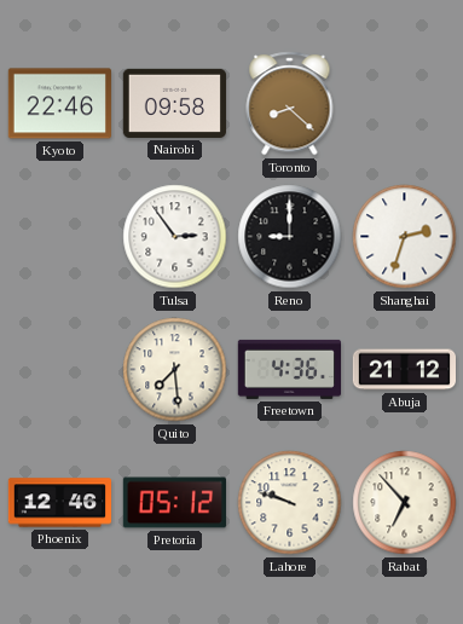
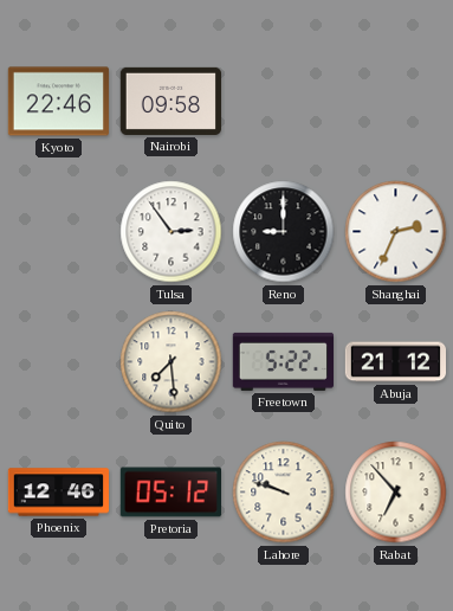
Toronto: 8:22 -> none
Shanghai: 2:33 -> 2:34
Freetown: 4:36 -> 5:22
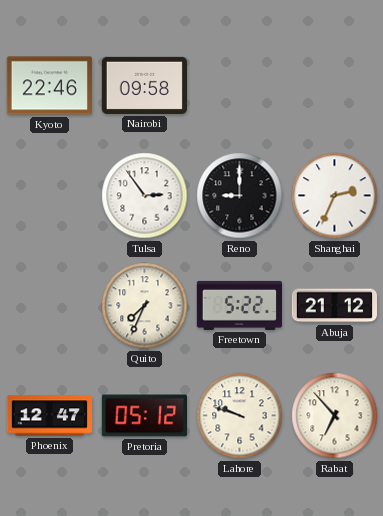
Quito: 7:29 -> 7:34
Phoenix: 12:46 -> 12:47
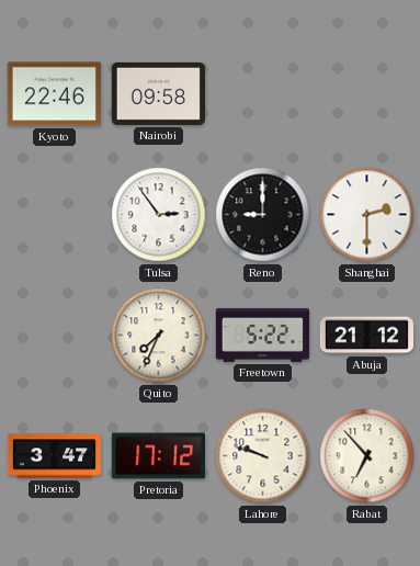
Shanghai: 2:34 -> 2:30
Phoenix: 12:47 -> 3:47
Pretoria: 05:12 -> 17:12
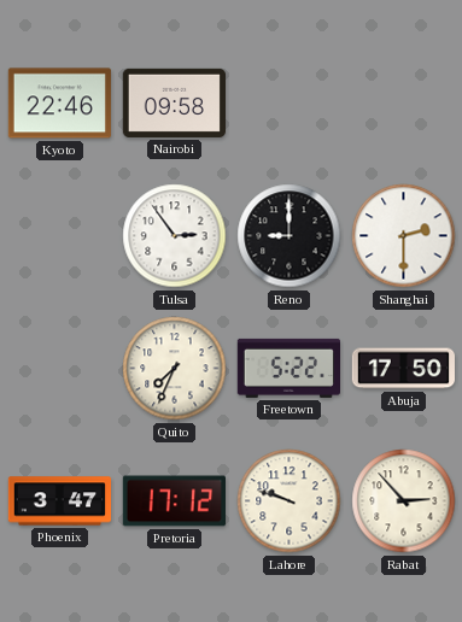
Abuja: 21:12 -> 17:50
Rabat: 6:53 -> 2:53
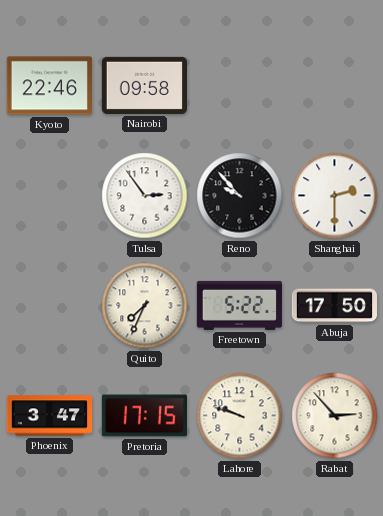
Reno: 9:00 -> 9:53
Pretoria: 17:12 -> 17:15
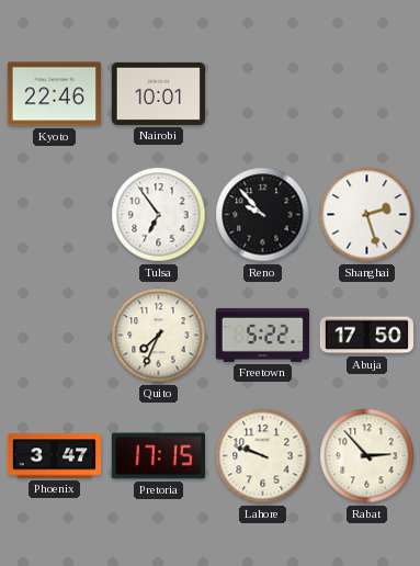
Nairobi: 09:58 -> 10:01
Tulsa: 2:54 -> 6:54
Shanghai: 2:30 -> 2:27
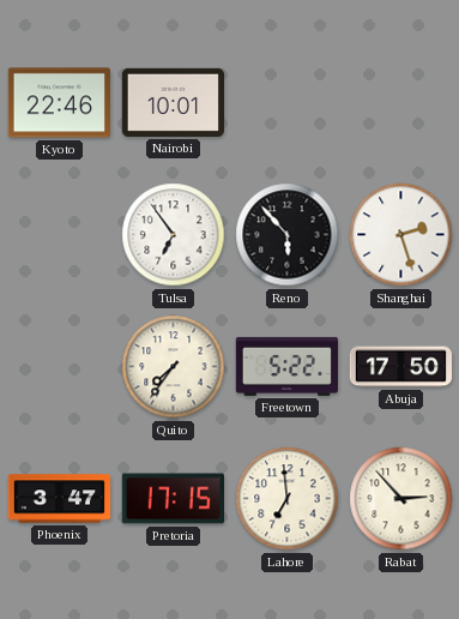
Reno: 9:53 -> 5:53
Quito: 7:34 -> 7:36
Lahore: 9:48 -> 6:59
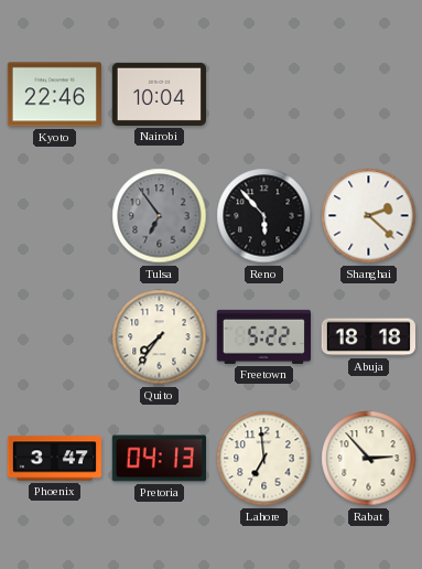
Nairobi: 10:01 -> 10:04
Tulsa dial: white -> grey
Shanghai: 2:27 -> 2:22
Abuja: 17:50 -> 18:18
Pretoria: 17:15 -> 04:13
